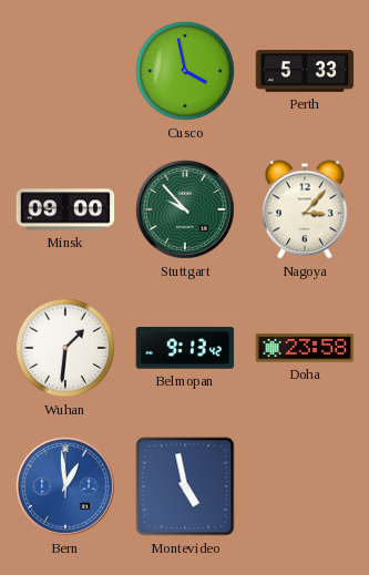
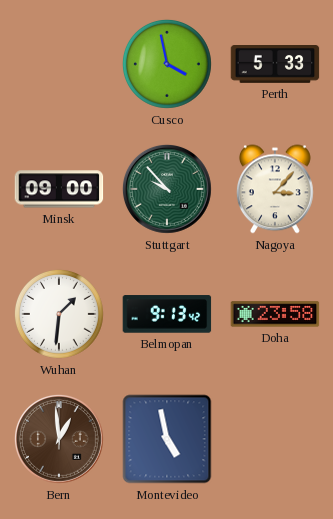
Bern dial: blue -> brown
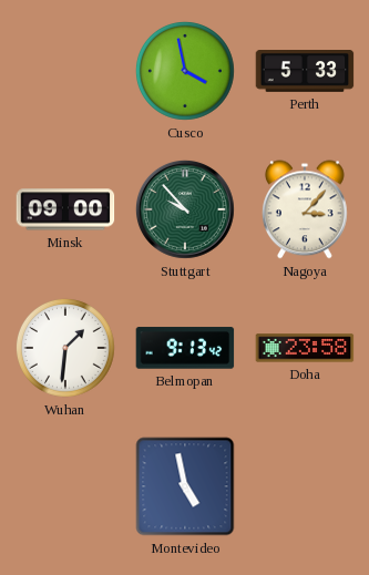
Bern: 12:59 -> none
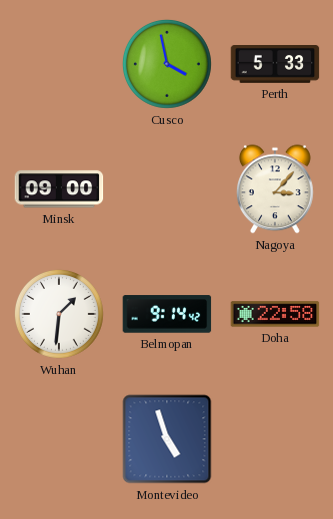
Stuttgart: 9:53 -> none
Belmopan: 9:13 -> 9:14
Doha: 23:58 -> 22:58
Montevideo: 4:58 -> 4:57
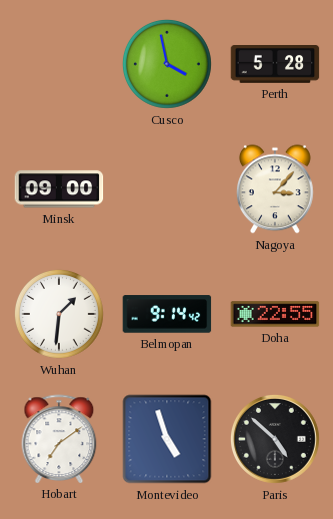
Perth: 5:33 -> 5:28
Doha: 22:58 -> 22:55
Hobart: none -> 7:09
Paris: none -> 4:52
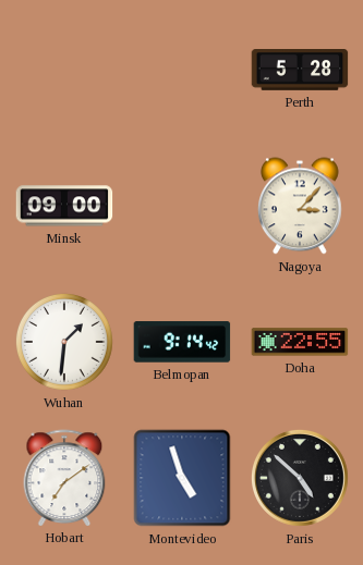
Cusco: 3:58 -> none
